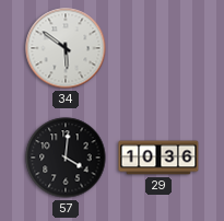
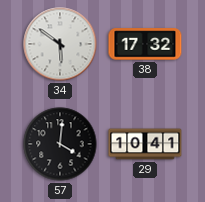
38: none -> 17:32
29: 10:36 -> 10:41
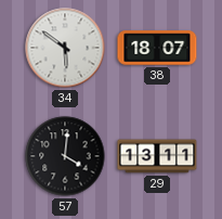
38: 17:32 -> 18:07
29: 10:41 -> 13:11
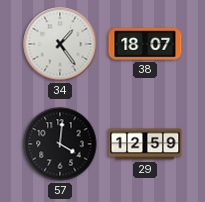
34: 5:51 -> 1:24
29: 13:11 -> 12:59
